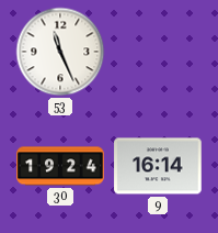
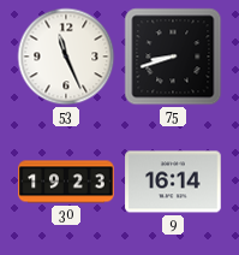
75: none -> 8:42
30: 19:24 -> 19:23
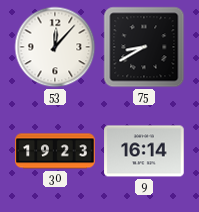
53: 11:26 -> 12:07
75: 8:42 -> 8:40
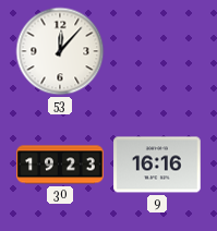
75: 8:40 -> none
9: 16:14 -> 16:16
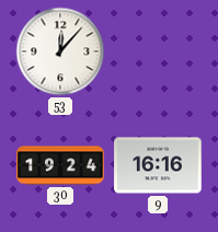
30: 19:23 -> 19:24
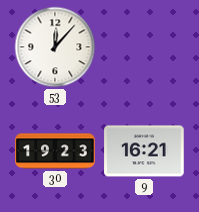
30: 19:24 -> 19:23
9: 16:16 -> 16:21
